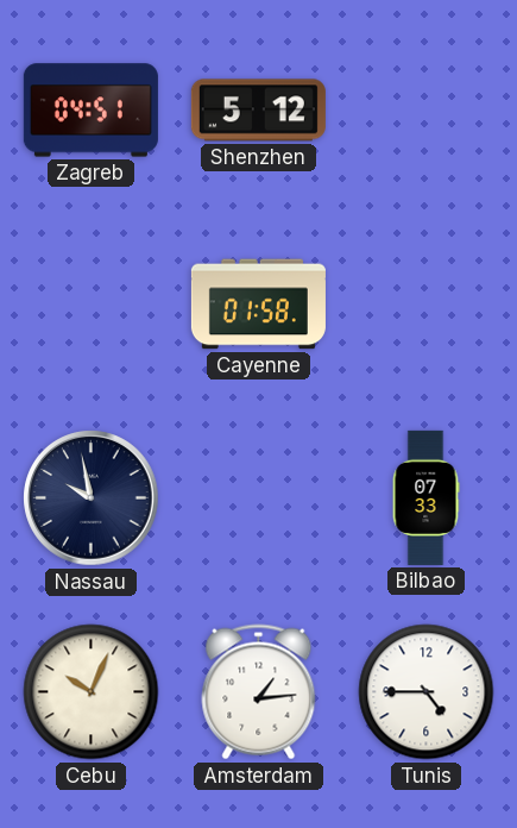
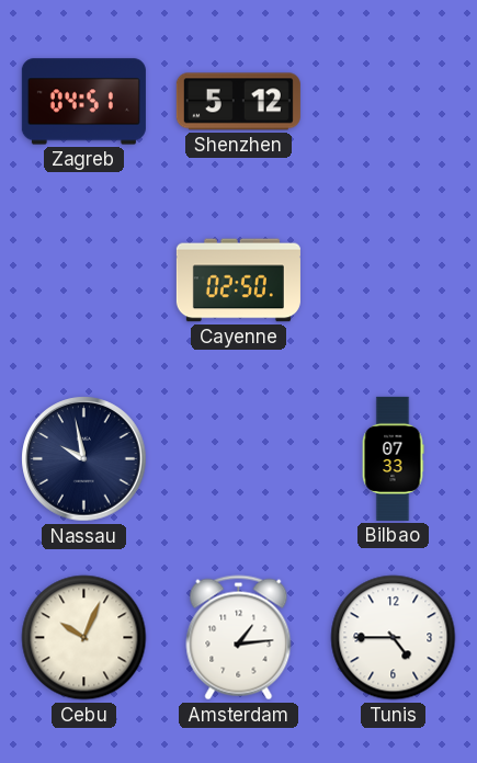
Cayenne: 01:58 -> 02:50
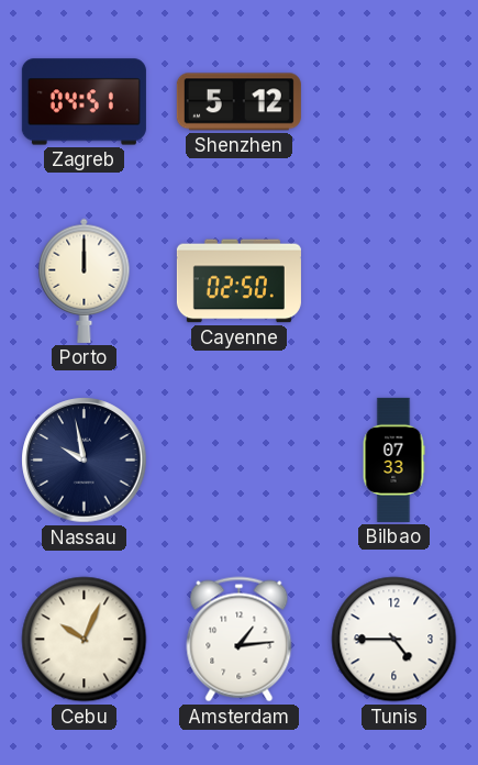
Porto: none -> 12:00
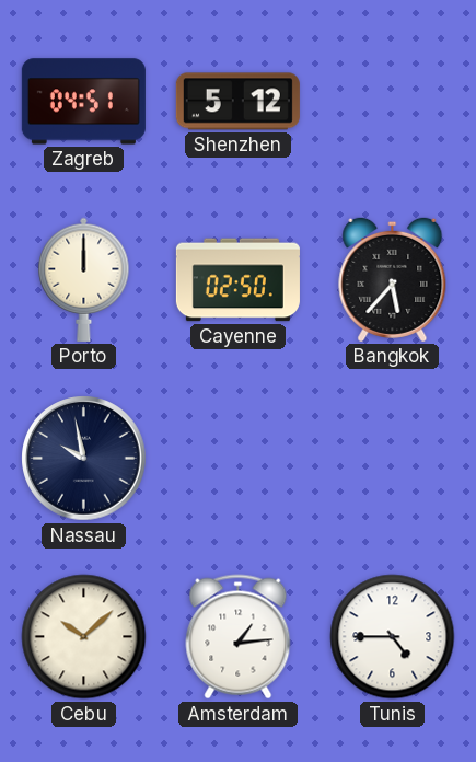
Bangkok: none -> 5:37
Bilbao: 07:33 -> none
Cebu: 10:04 -> 10:08
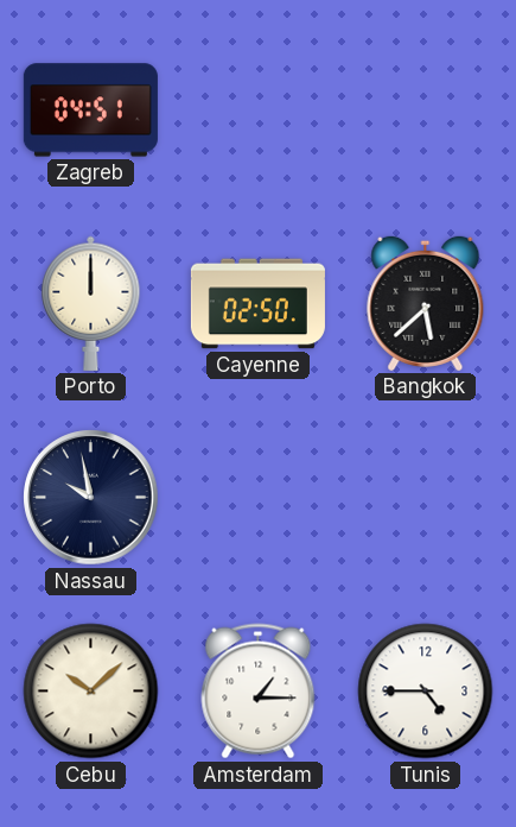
Shenzhen: 5:12 -> none
Bangkok: 5:37 -> 5:38
Amsterdam: 1:14 -> 1:15
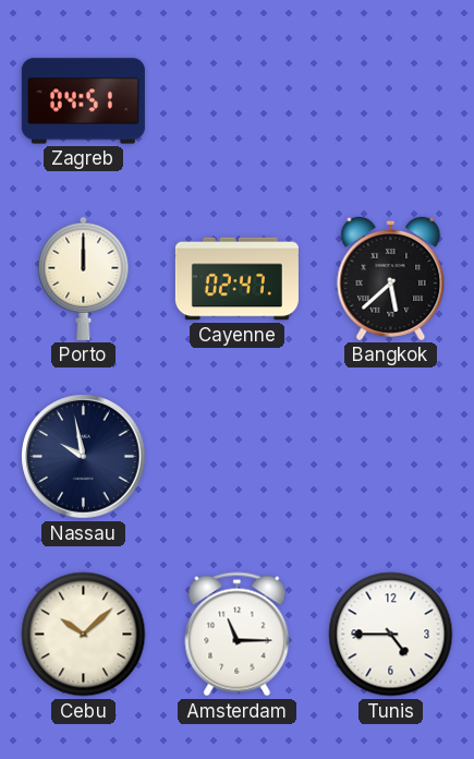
Cayenne: 02:50 -> 02:47
Amsterdam: 1:15 -> 11:15
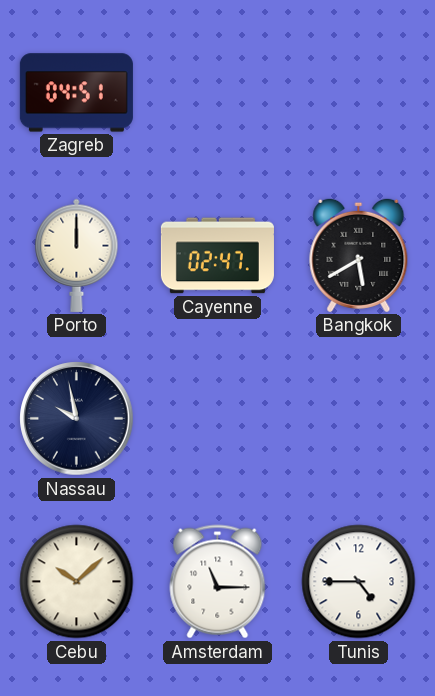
Bangkok: 5:38 -> 5:40
